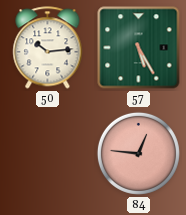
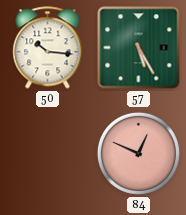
50: 10:14 -> 10:16
84: 12:46 -> 12:49
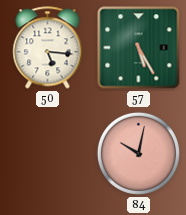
50: 10:16 -> 5:16
84: 12:49 -> 10:02
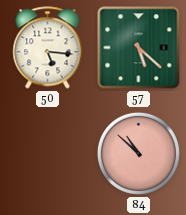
57: 5:25 -> 5:22
84: 10:02 -> 10:52
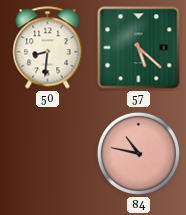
50: 5:16 -> 8:31
84: 10:52 -> 10:47
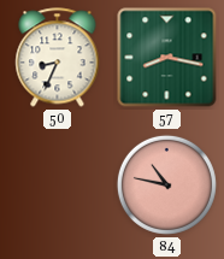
50: 8:31 -> 8:34
57: 5:22 -> 8:17
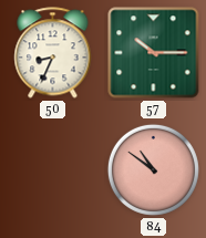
57: 8:17 -> 10:15
84: 10:47 -> 10:51
